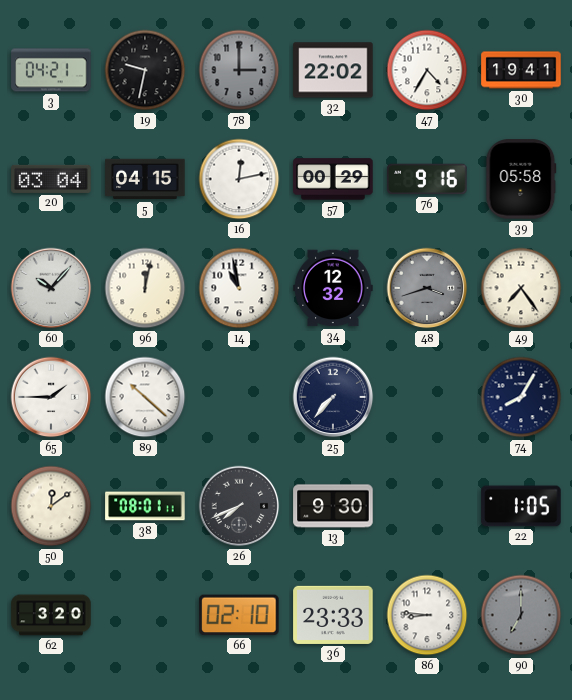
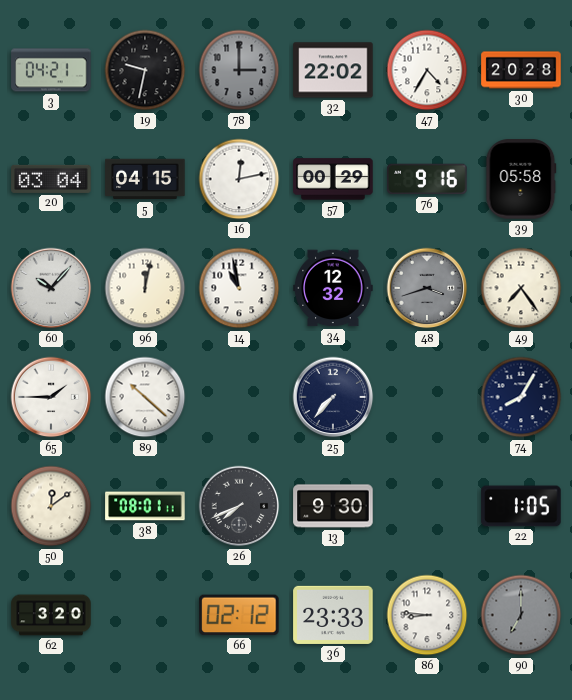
30: 19:41 -> 20:28
66: 02:10 -> 02:12
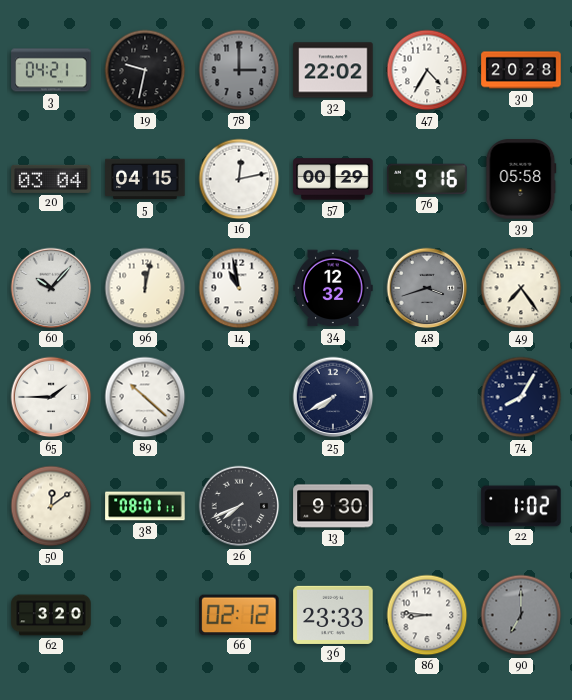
25: 7:37 -> 7:40
22: 1:05 -> 1:02
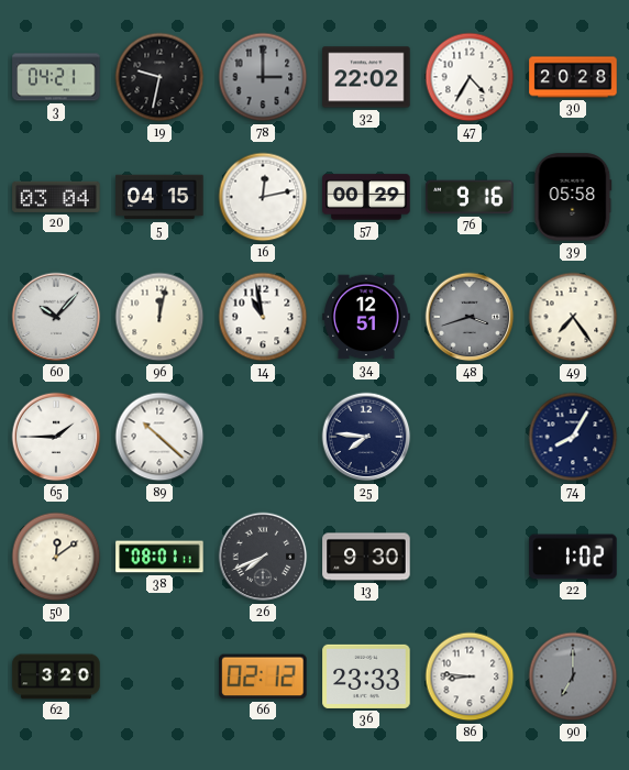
34: 12:32 -> 12:51
25: 7:40 -> 7:46
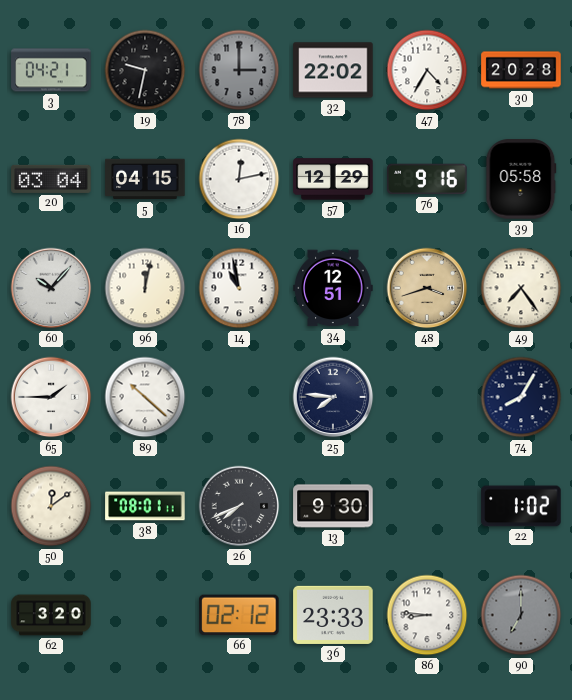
57: 00:29 -> 12:29
48 dial: grey -> champagne
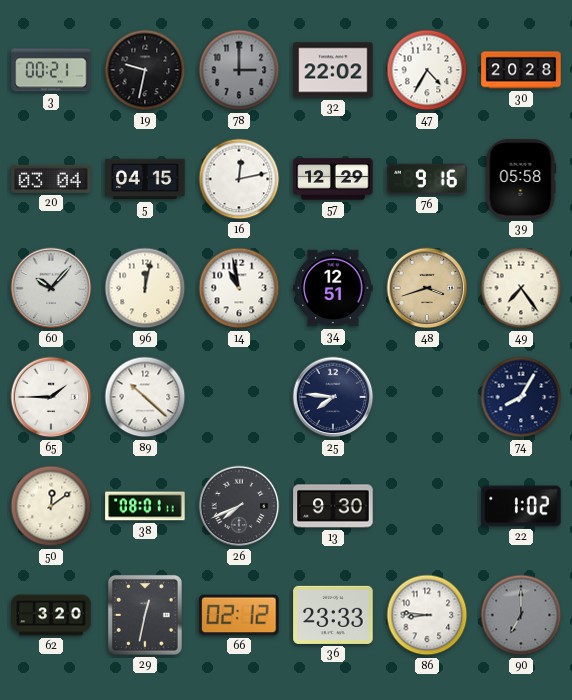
3: 04:21 -> 00:21
29: none -> 12:32
